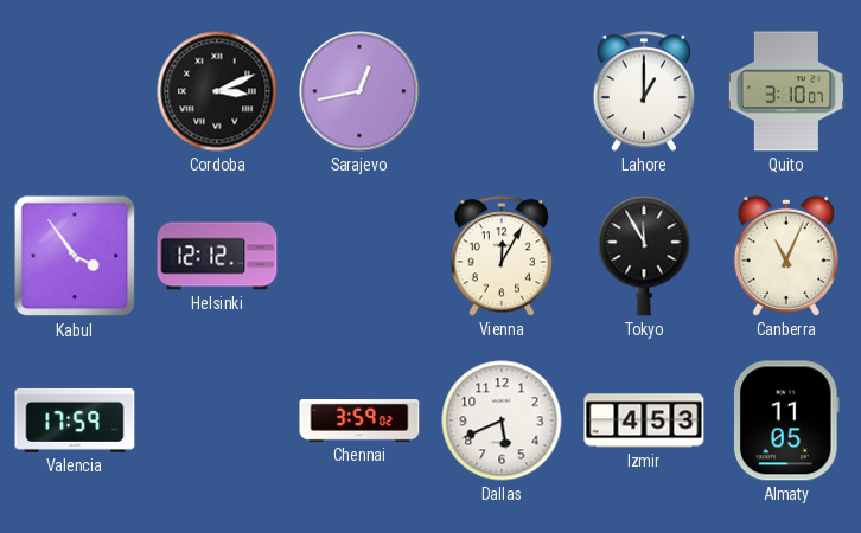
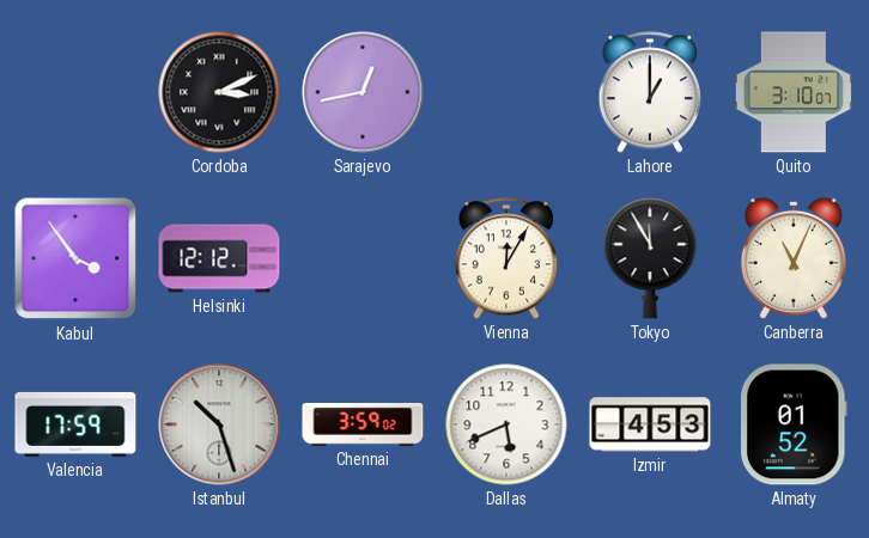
Istanbul: none -> 10:27
Almaty: 11:05 -> 01:52
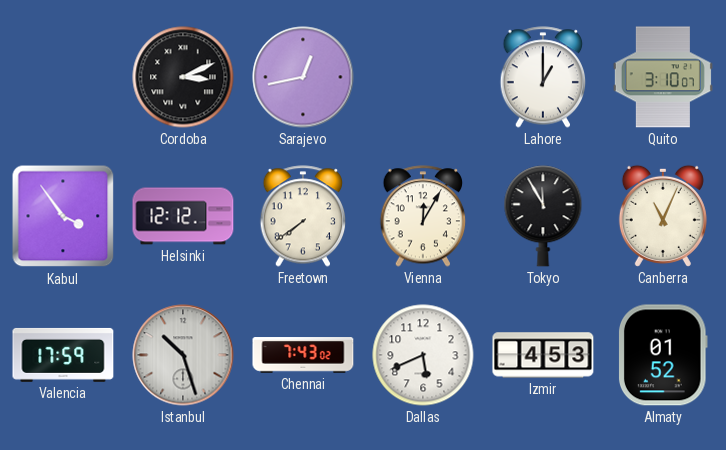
Freetown: none -> 7:39
Chennai: 3:59 -> 7:43
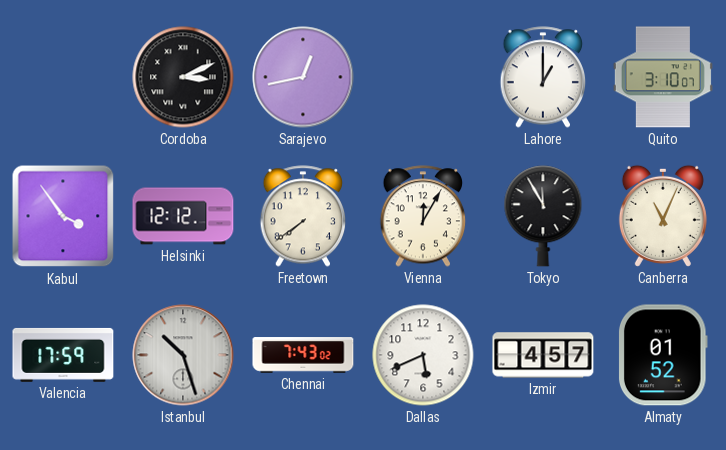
Izmir: 4:53 -> 4:57
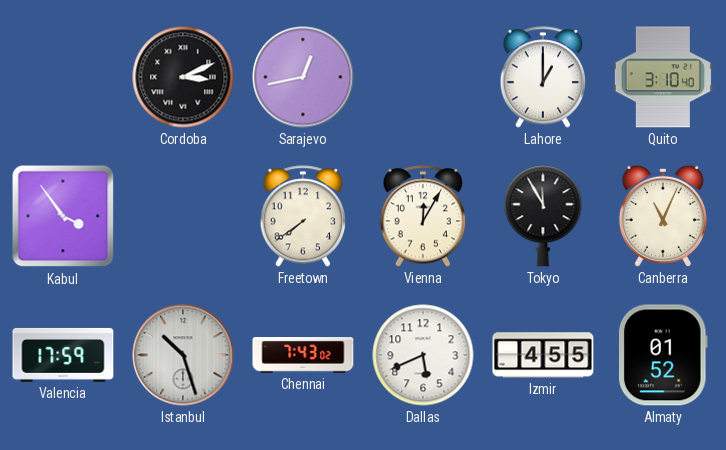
Quito: 3:10:07 -> 3:10:40
Helsinki: 12:12 -> none
Izmir: 4:57 -> 4:55
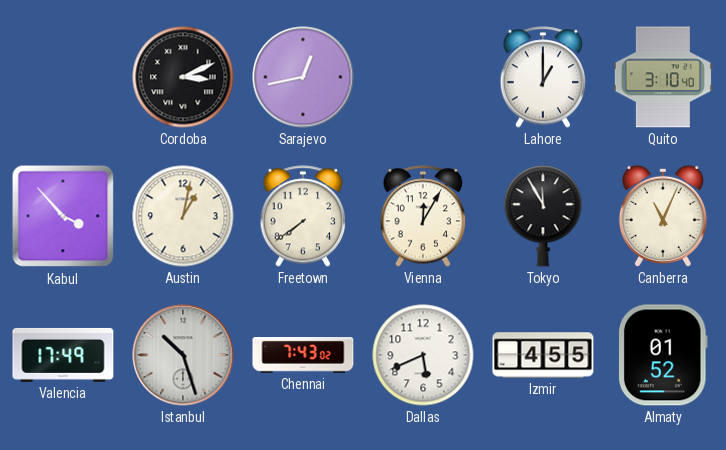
Kabul: 3:54 -> 3:53
Austin: none -> 1:02
Valencia: 17:59 -> 17:49
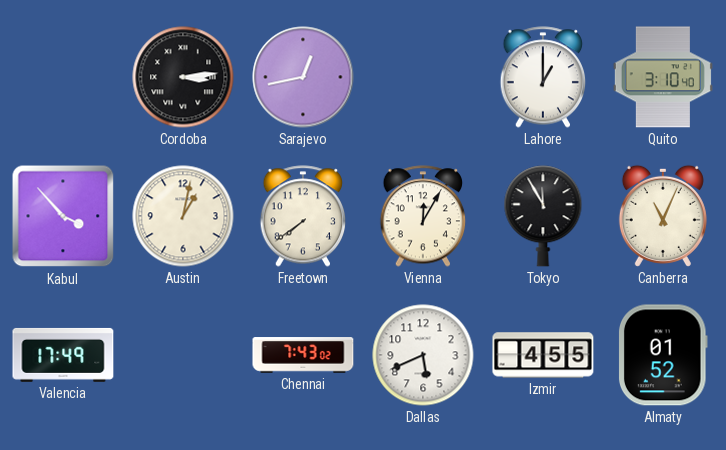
Cordoba: 3:11 -> 3:14
Istanbul: 10:27 -> none
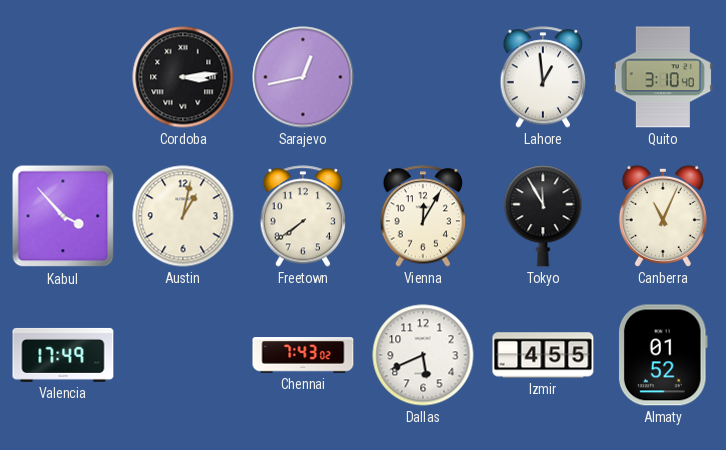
Lahore: 1:00 -> 12:59
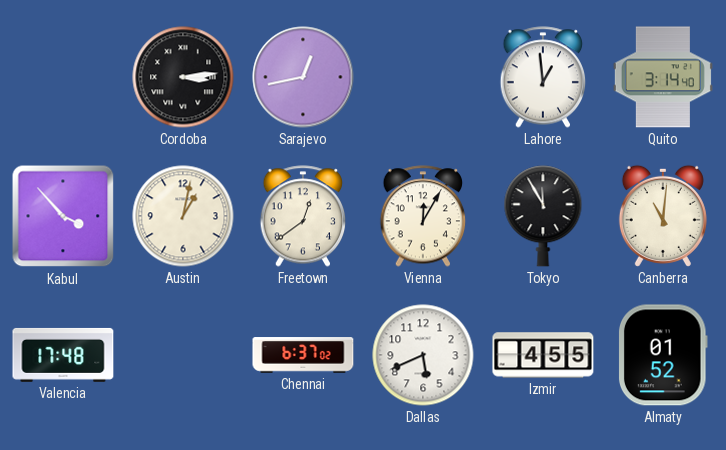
Quito: 3:10 -> 3:14
Freetown: 7:39 -> 12:39
Canberra: 11:04 -> 11:01
Valencia: 17:49 -> 17:48
Chennai: 7:43 -> 6:37
